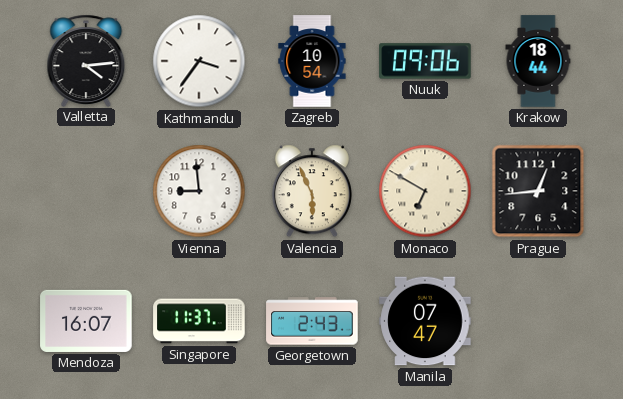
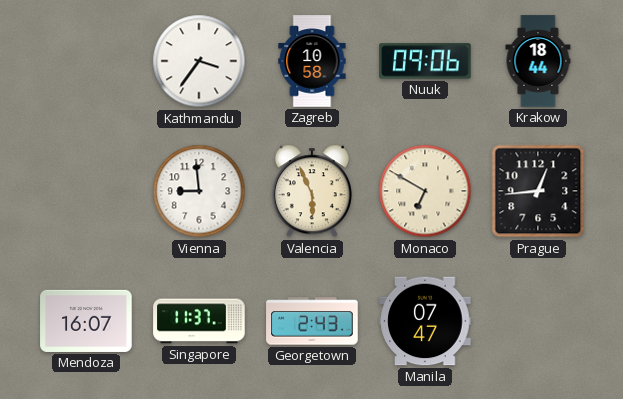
Valletta: 4:14 -> none
Zagreb: 10:54 -> 10:58
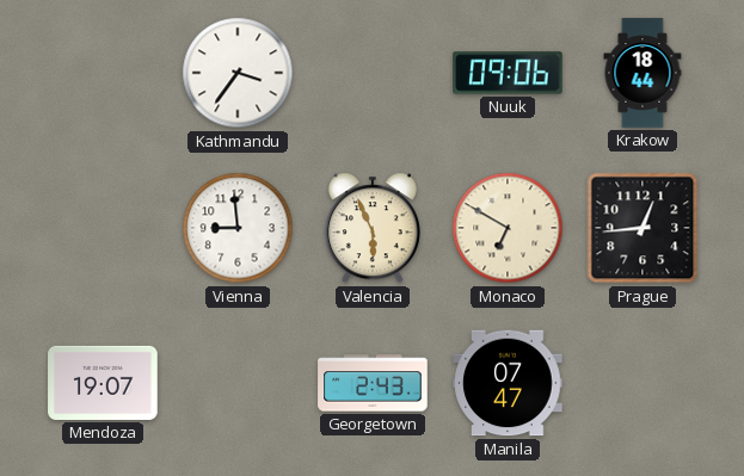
Zagreb: 10:58 -> none
Mendoza: 16:07 -> 19:07
Singapore: 11:37 -> none
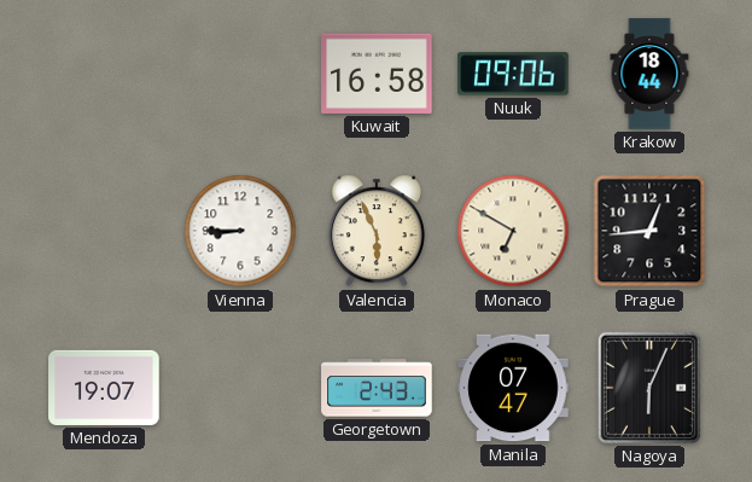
Kathmandu: 3:36 -> none
Kuwait: none -> 16:58
Vienna: 8:59 -> 8:45
Nagoya: none -> 6:04
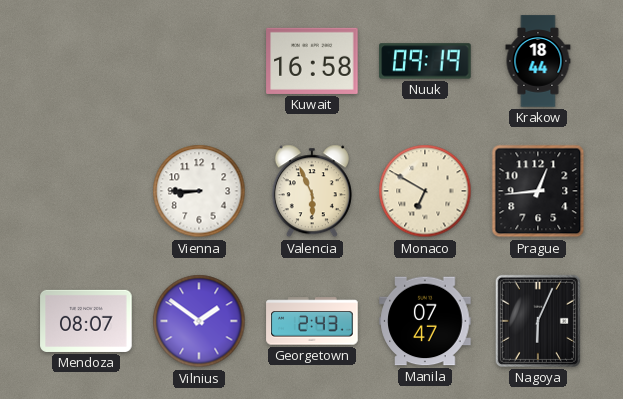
Nuuk: 09:06 -> 09:19
Mendoza: 19:07 -> 08:07
Vilnius: none -> 1:51
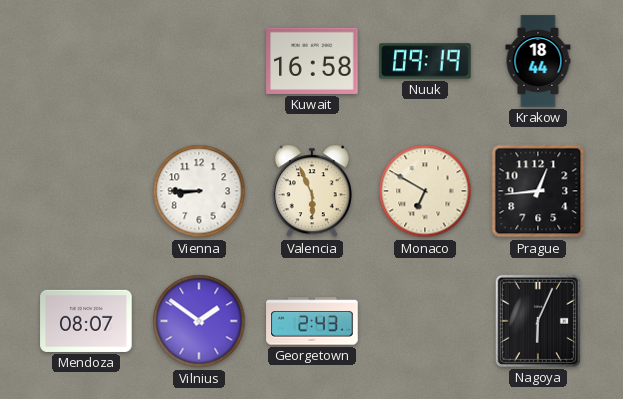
Manila: 07:47 -> none
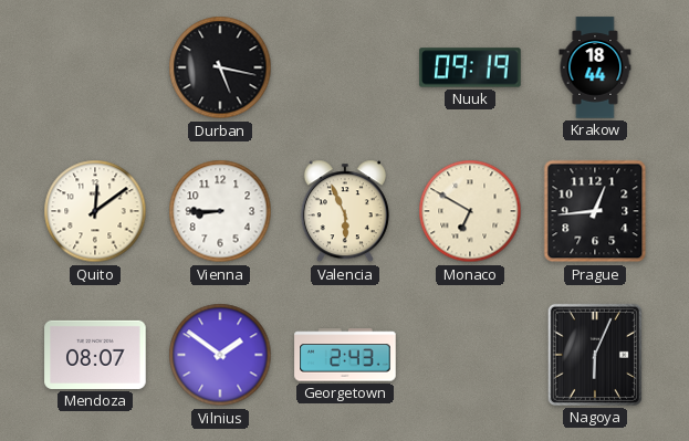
Durban: none -> 5:17
Kuwait: 16:58 -> none
Quito: none -> 12:09
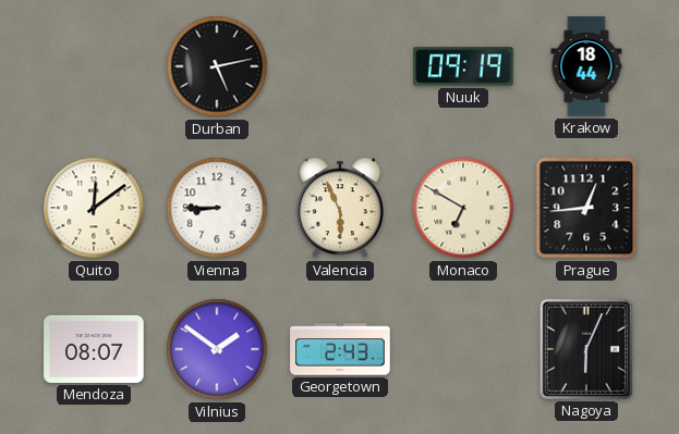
Durban: 5:17 -> 5:13
